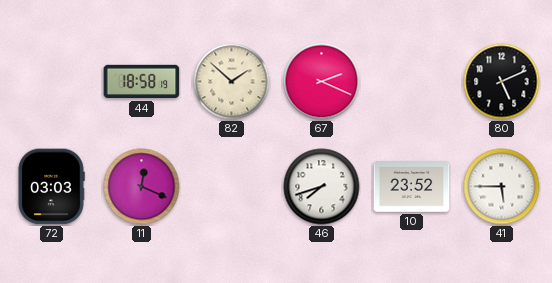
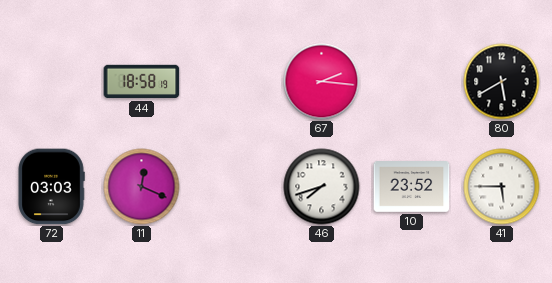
82: 1:52 -> none
67: 2:19 -> 2:16
80: 5:11 -> 5:40
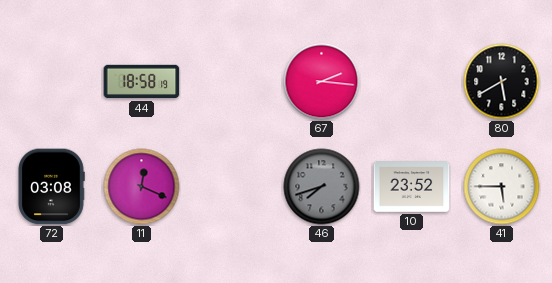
72: 03:03 -> 03:08
46 dial: white -> grey
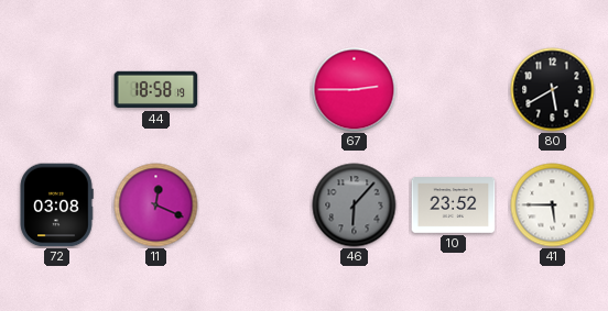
67: 2:16 -> 2:45
46: 7:42 -> 6:07
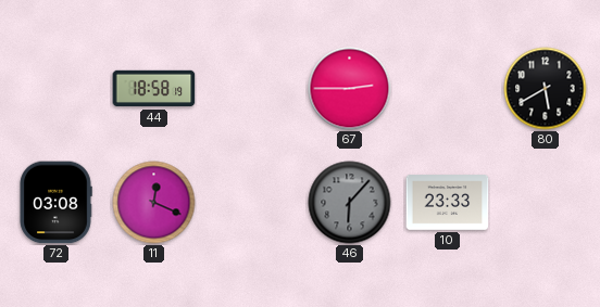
10: 23:52 -> 23:33
41: 5:45 -> none
